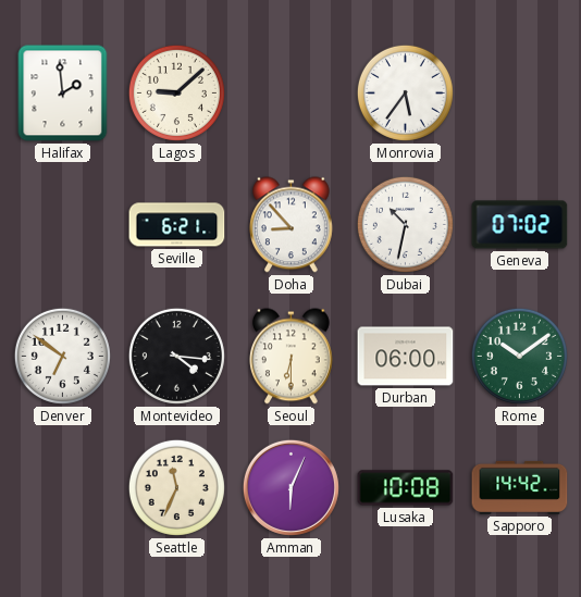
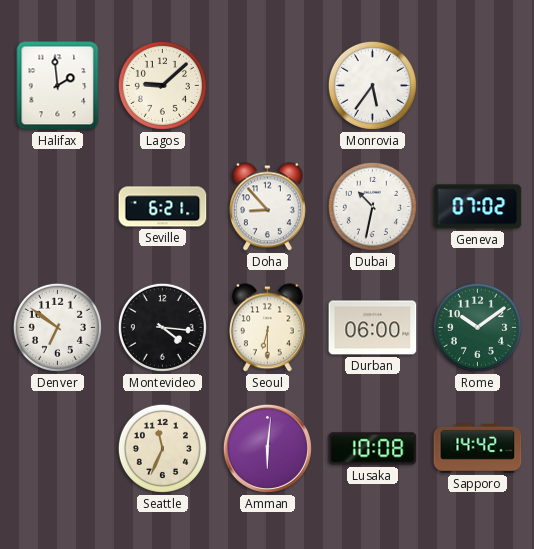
Amman: 6:04 -> 6:01
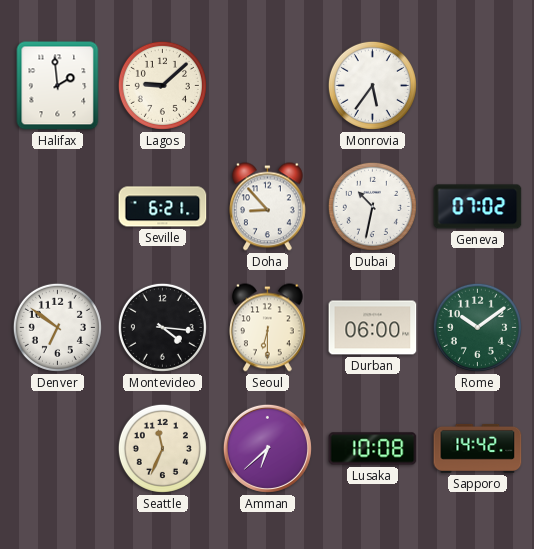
Amman: 6:01 -> 6:38
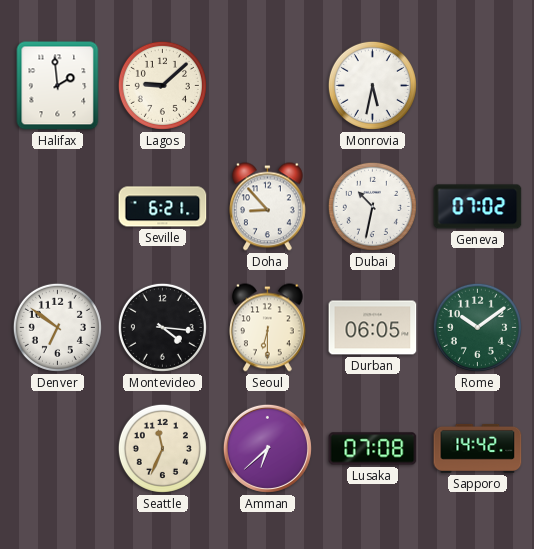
Monrovia: 5:36 -> 5:32
Durban: 06:00 -> 06:05
Lusaka: 10:08 -> 07:08
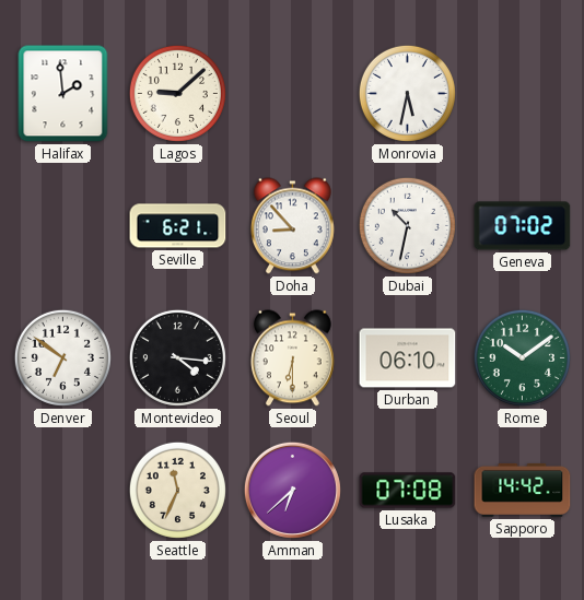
Durban: 06:05 -> 06:10
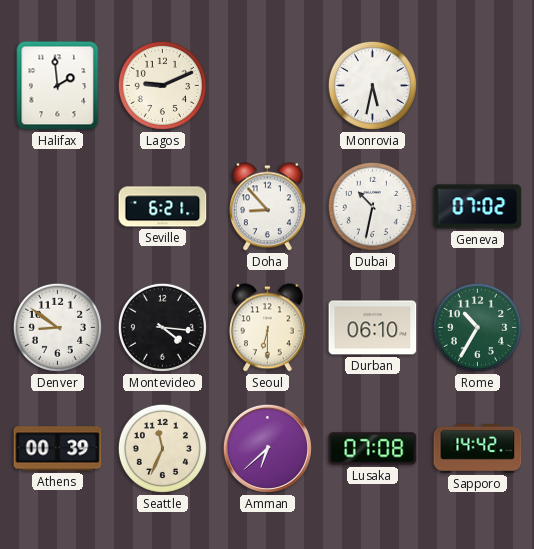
Lagos: 9:08 -> 9:11
Denver: 6:51 -> 8:51
Rome: 10:09 -> 10:35
Athens: none -> 00:39
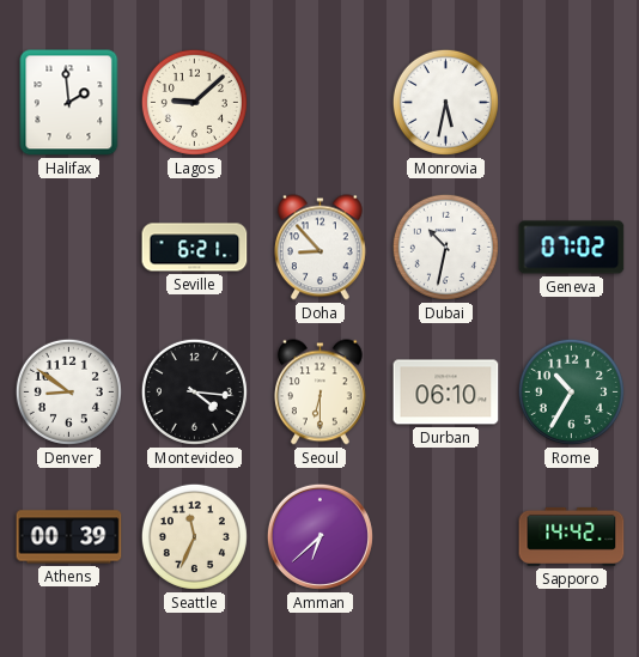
Lagos: 9:11 -> 9:08
Lusaka: 07:08 -> none
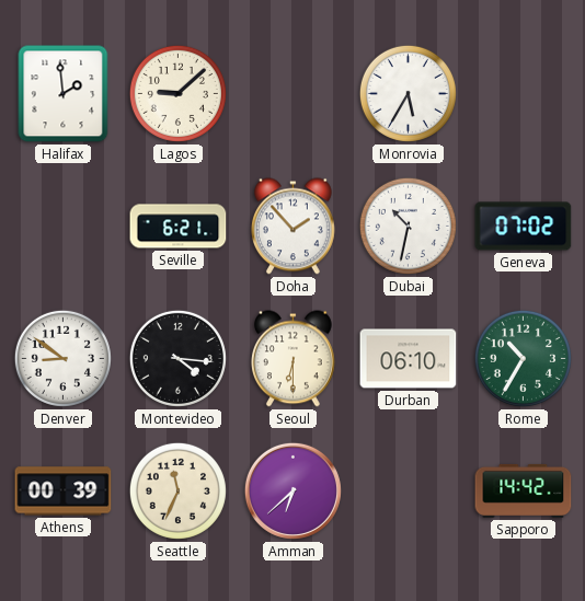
Monrovia: 5:32 -> 5:35
Doha: 8:53 -> 1:53
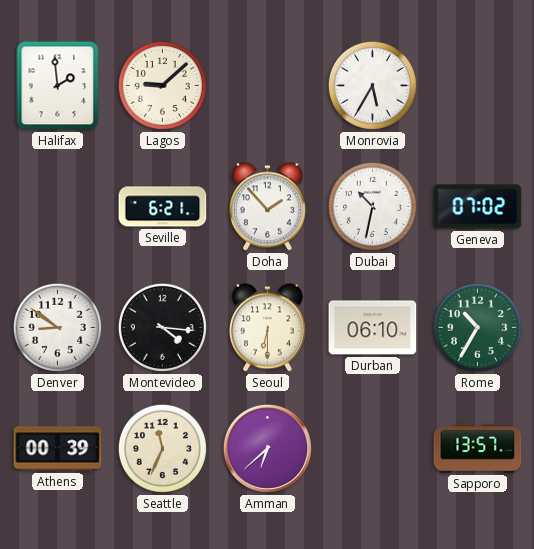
Sapporo: 14:42 -> 13:57
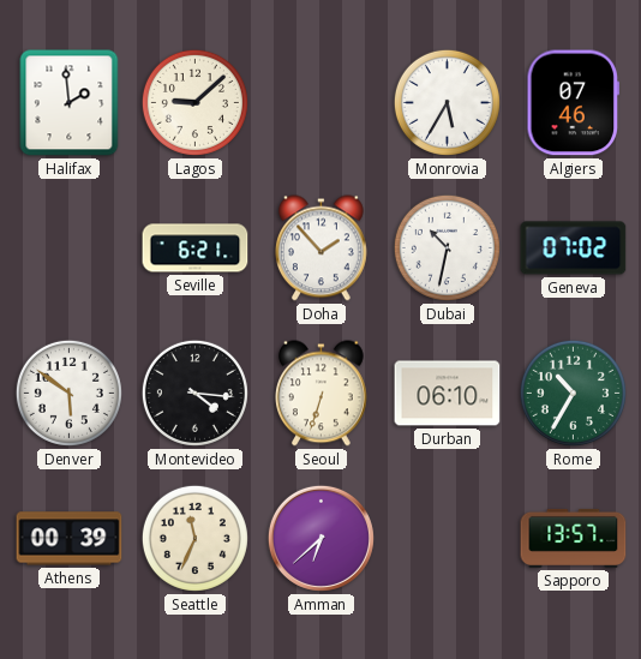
Algiers: none -> 07:46
Denver: 8:51 -> 5:51
Seoul: 6:30 -> 6:33
